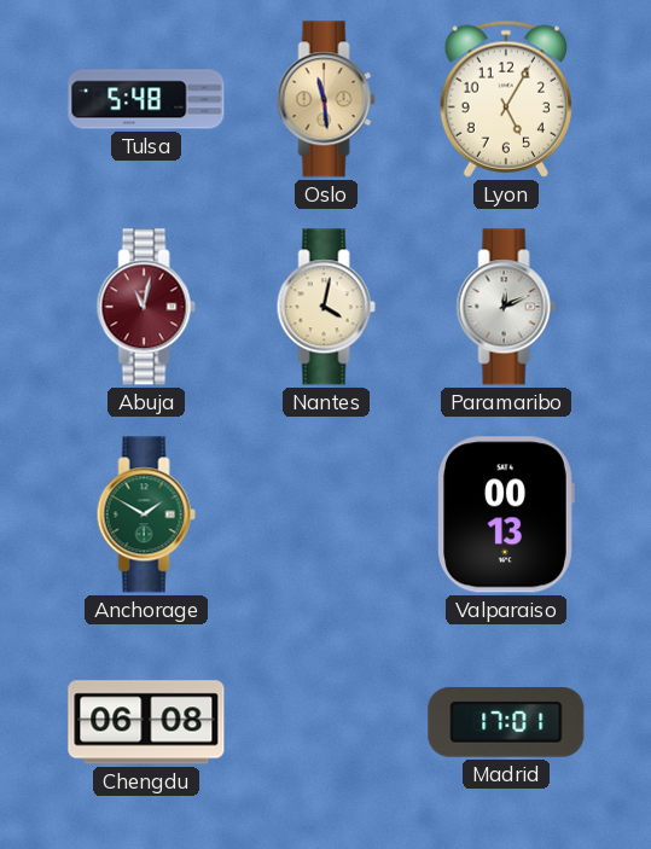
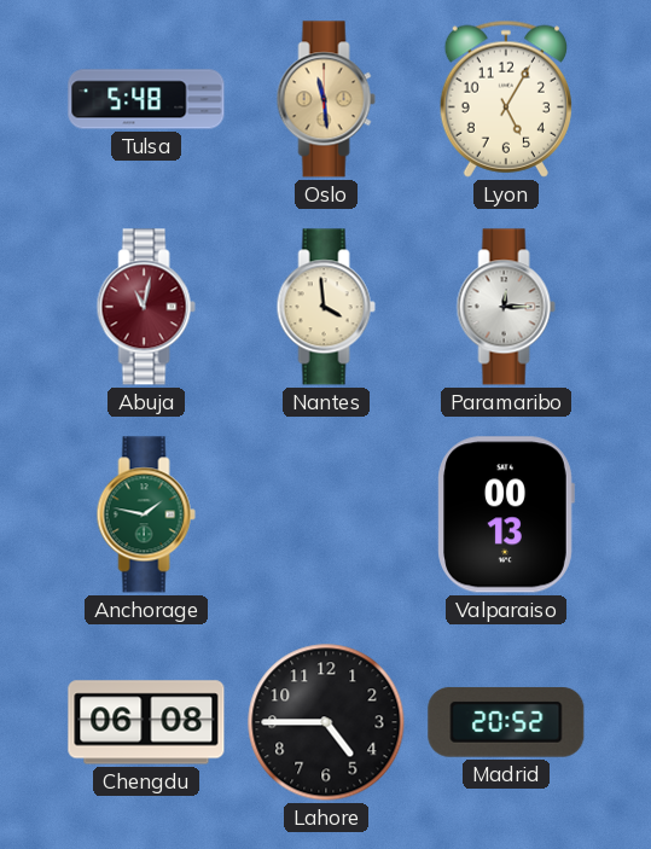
Nantes: 4:02 -> 3:59
Paramaribo: 12:11 -> 12:15
Anchorage: 1:50 -> 1:47
Lahore: none -> 4:45
Madrid: 17:01 -> 20:52
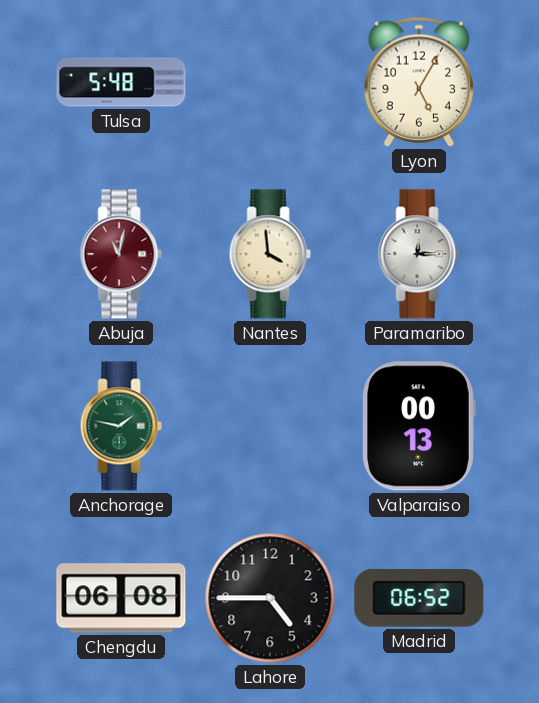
Oslo: 11:29 -> none
Madrid: 20:52 -> 06:52
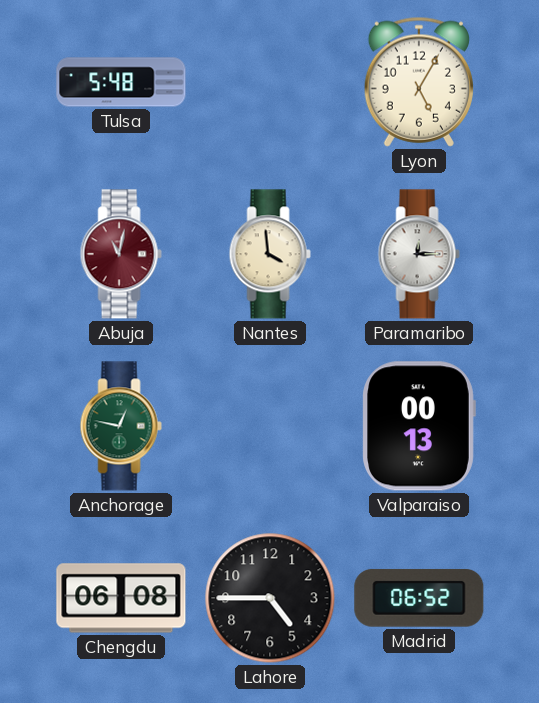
Anchorage: 1:47 -> 12:47
